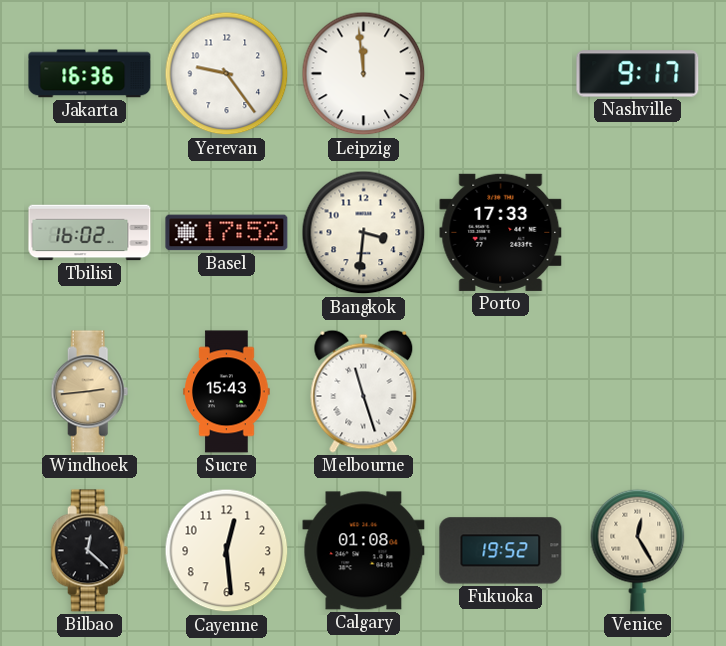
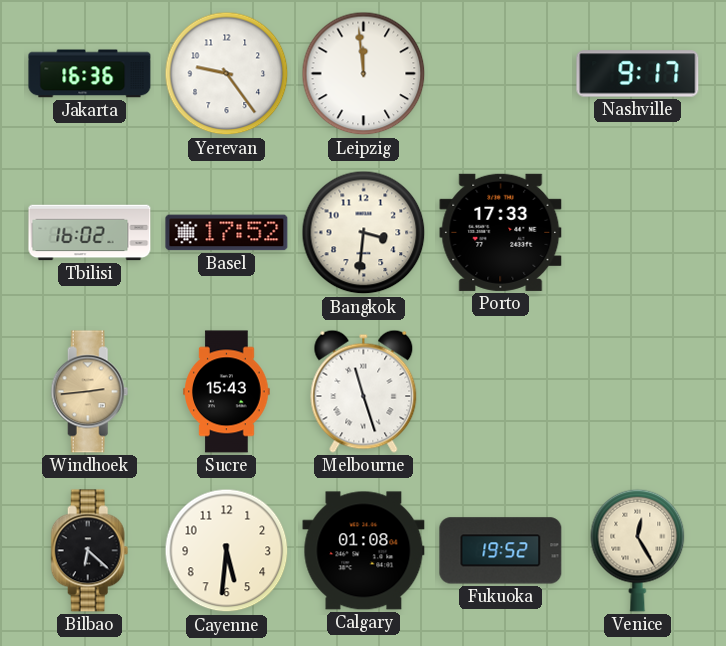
Bilbao: 12:22 -> 6:22
Cayenne: 12:29 -> 5:31
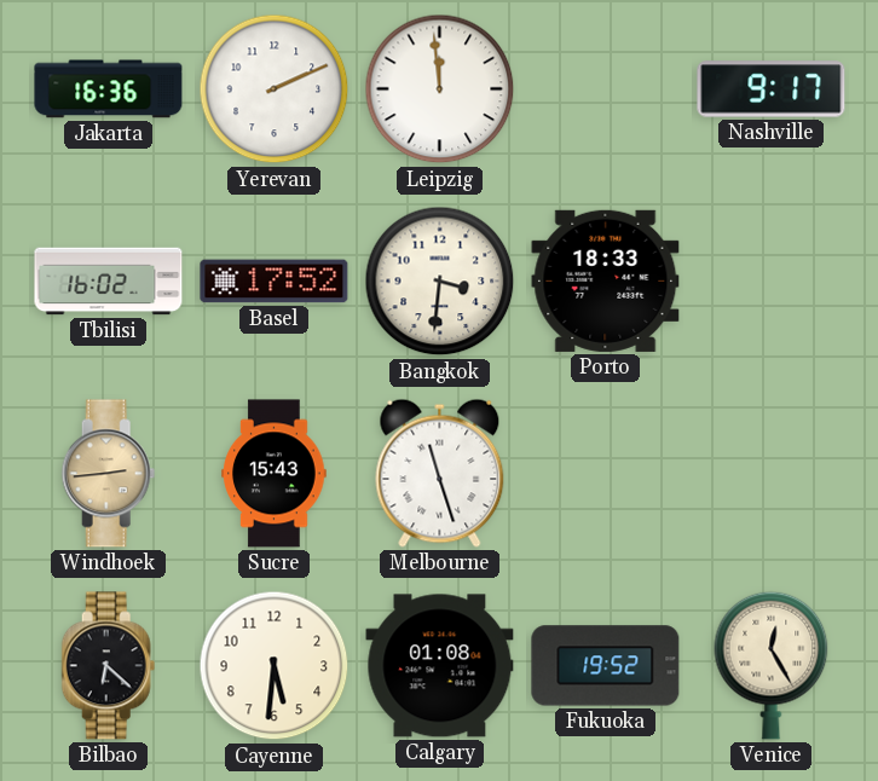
Yerevan: 9:24 -> 2:11
Porto: 17:33 -> 18:33
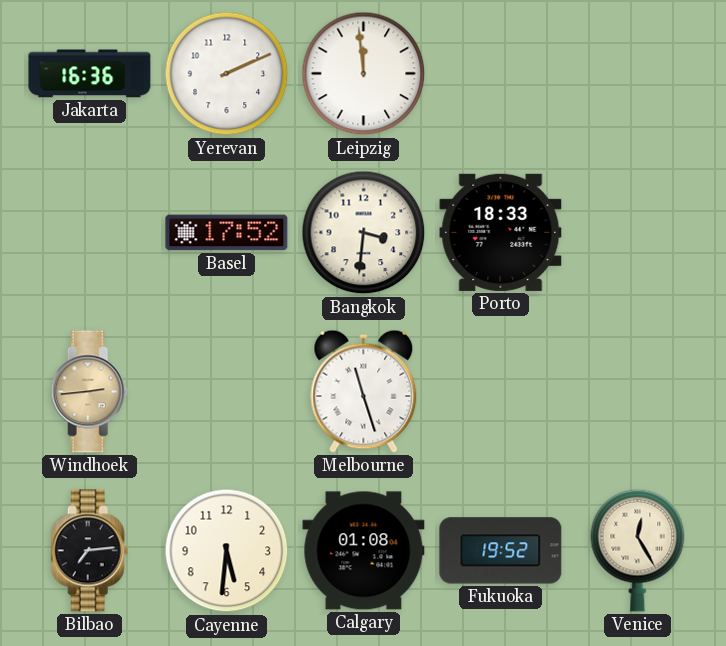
Nashville: 9:17 -> none
Tbilisi: 16:02 -> none
Sucre: 15:43 -> none
Bilbao: 6:22 -> 7:14
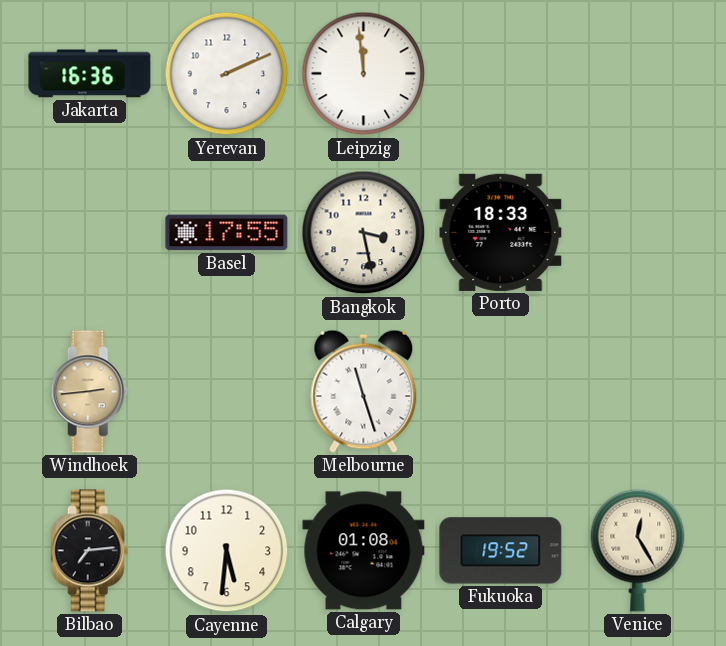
Basel: 17:52 -> 17:55
Bangkok: 3:31 -> 3:28
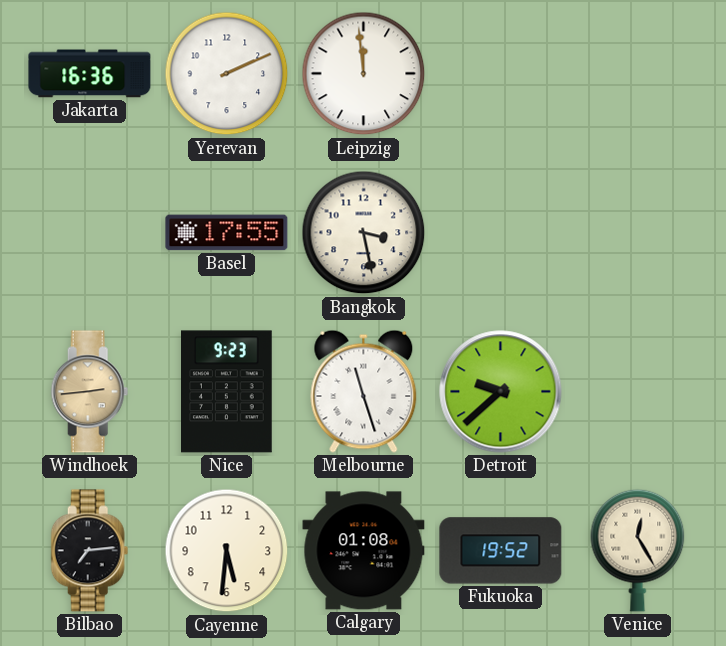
Porto: 18:33 -> none
Nice: none -> 9:23
Detroit: none -> 9:38
